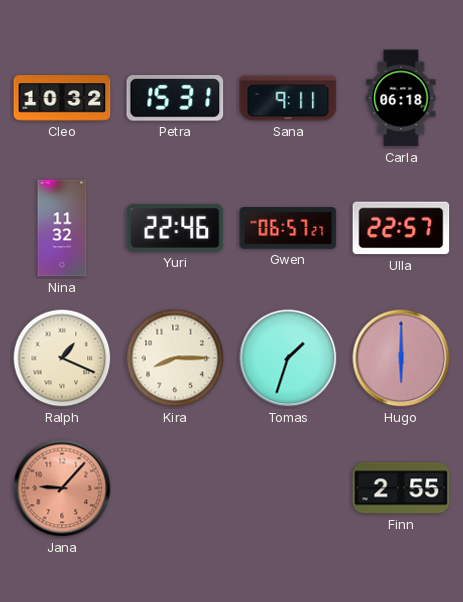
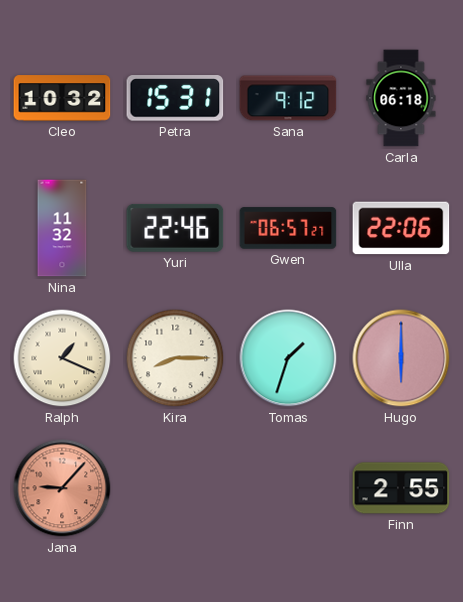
Sana: 9:11 -> 9:12
Ulla: 22:57 -> 22:06
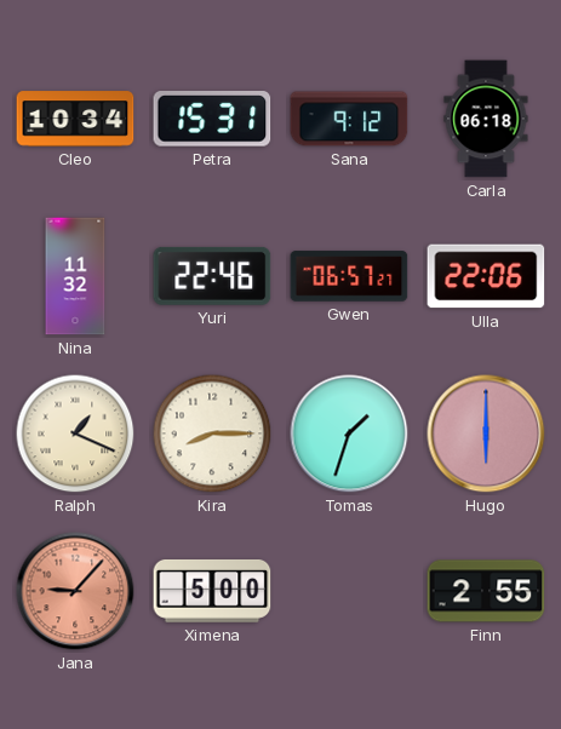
Cleo: 10:32 -> 10:34
Ximena: none -> 5:00
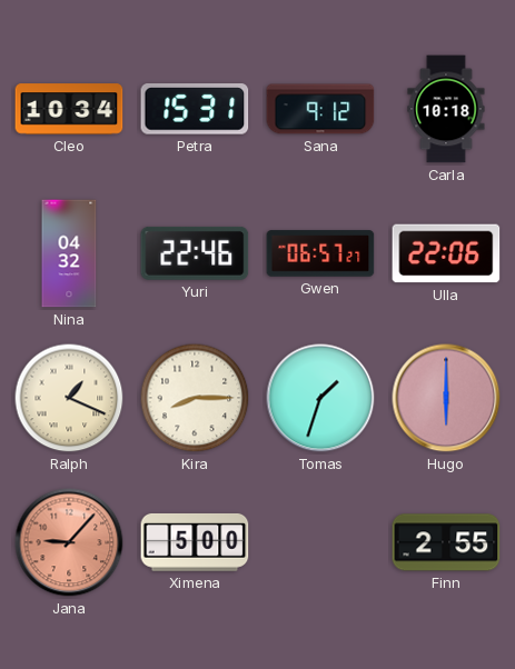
Carla: 06:18 -> 10:18
Nina: 11:32 -> 04:32
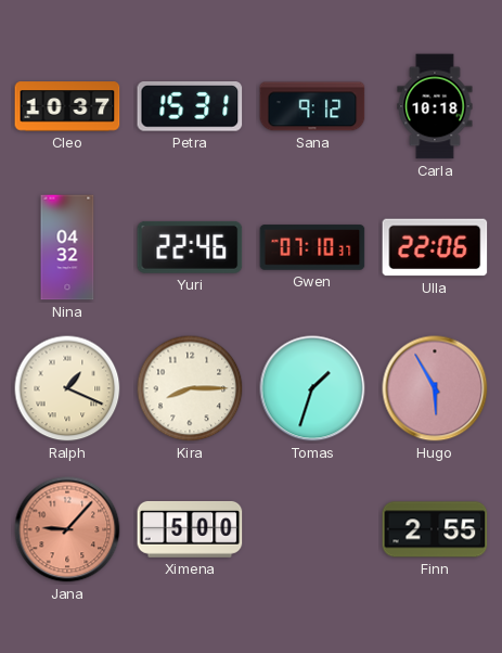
Cleo: 10:34 -> 10:37
Gwen: 06:57 -> 07:10
Hugo: 6:00 -> 5:55
